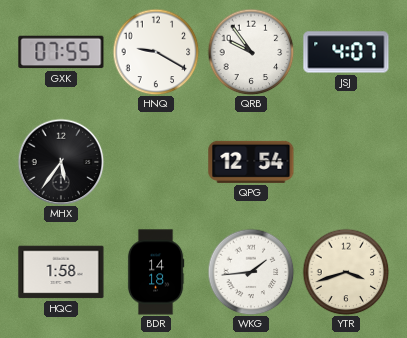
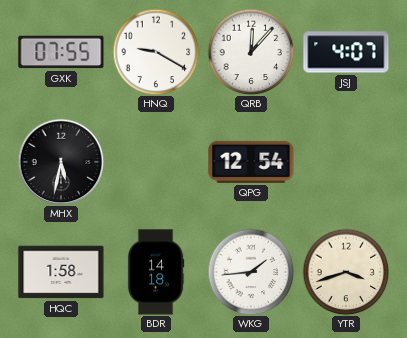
QRB: 9:54 -> 12:07
MHX: 5:36 -> 5:32
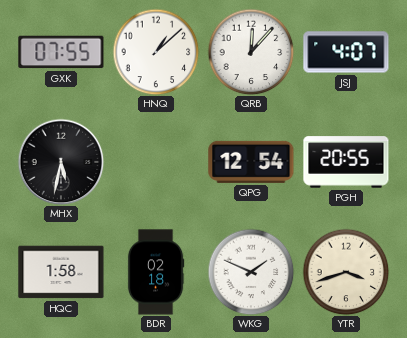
HNQ: 9:20 -> 1:08
PGH: none -> 20:55
BDR: 14:18 -> 02:18
WKG: 1:44 -> 1:49
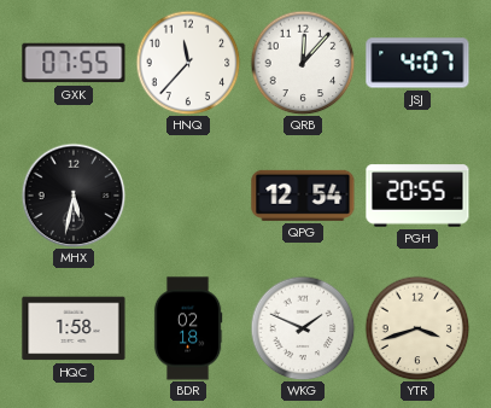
HNQ: 1:08 -> 11:37
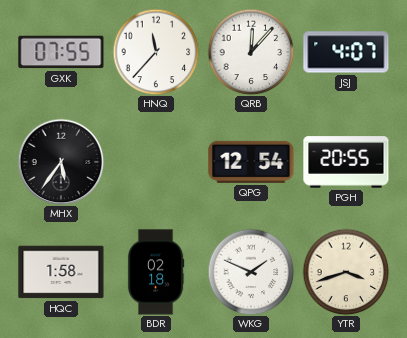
MHX: 5:32 -> 5:36
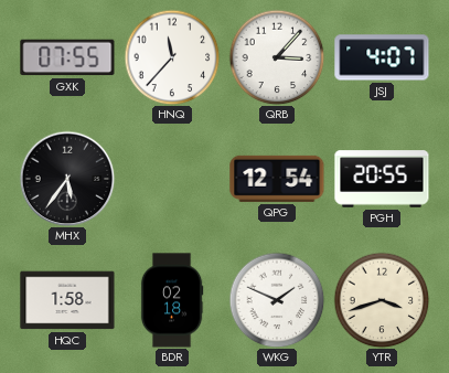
QRB: 12:07 -> 3:07
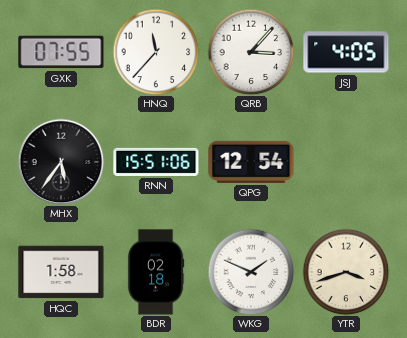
JSJ: 4:07 -> 4:05
RNN: none -> 15:51
PGH: 20:55 -> none
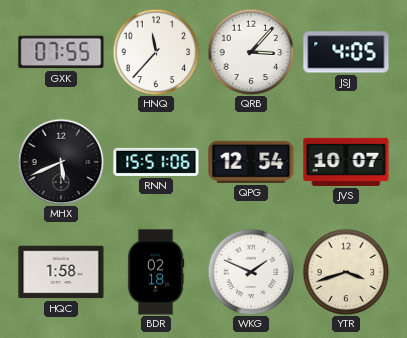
MHX: 5:36 -> 5:41
JVS: none -> 10:07
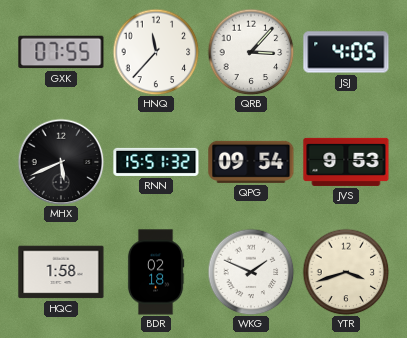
RNN: 15:51:06 -> 15:51:32
QPG: 12:54 -> 09:54
JVS: 10:07 -> 9:53
